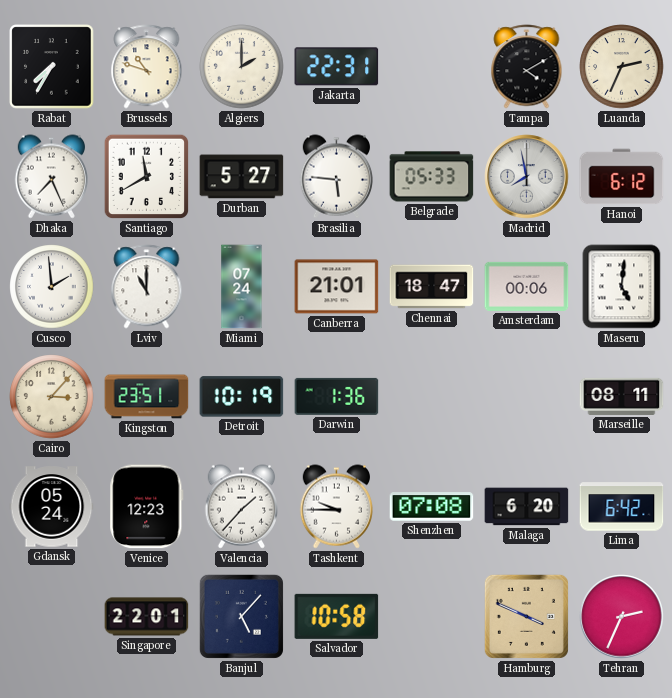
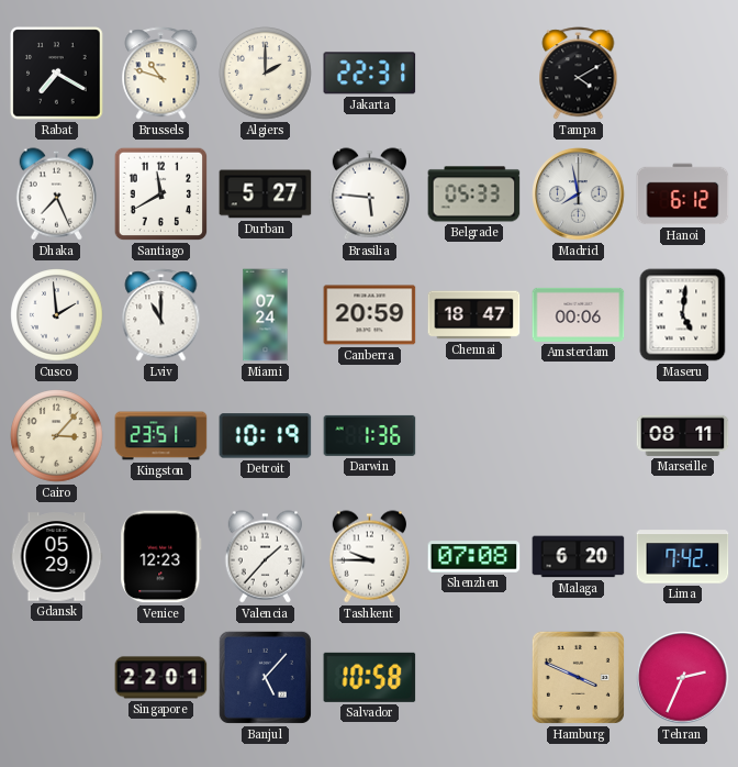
Rabat: 7:35 -> 7:20
Luanda: 2:34 -> none
Canberra: 21:01 -> 20:59
Gdansk: 05:24 -> 05:29
Lima: 6:42 -> 7:42
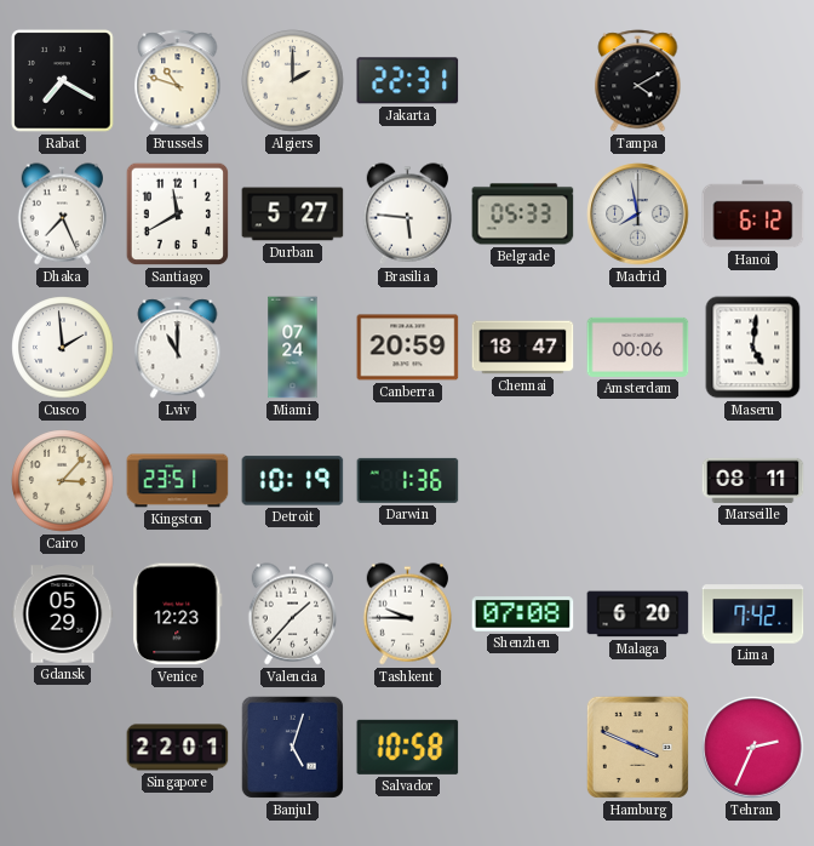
Banjul: 5:07 -> 5:03
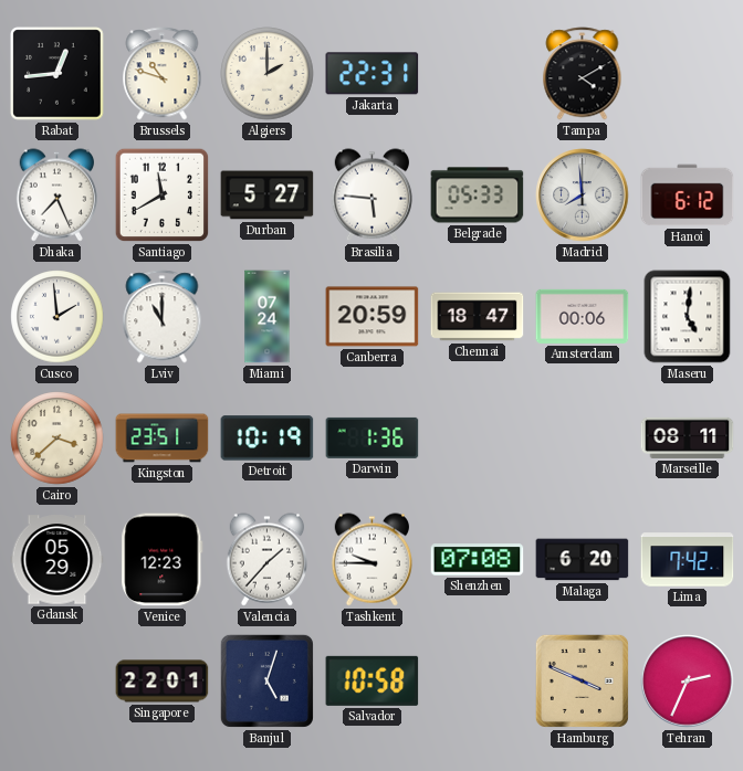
Rabat: 7:20 -> 12:44
Madrid: 7:58 -> 7:59
Cairo: 3:07 -> 3:38
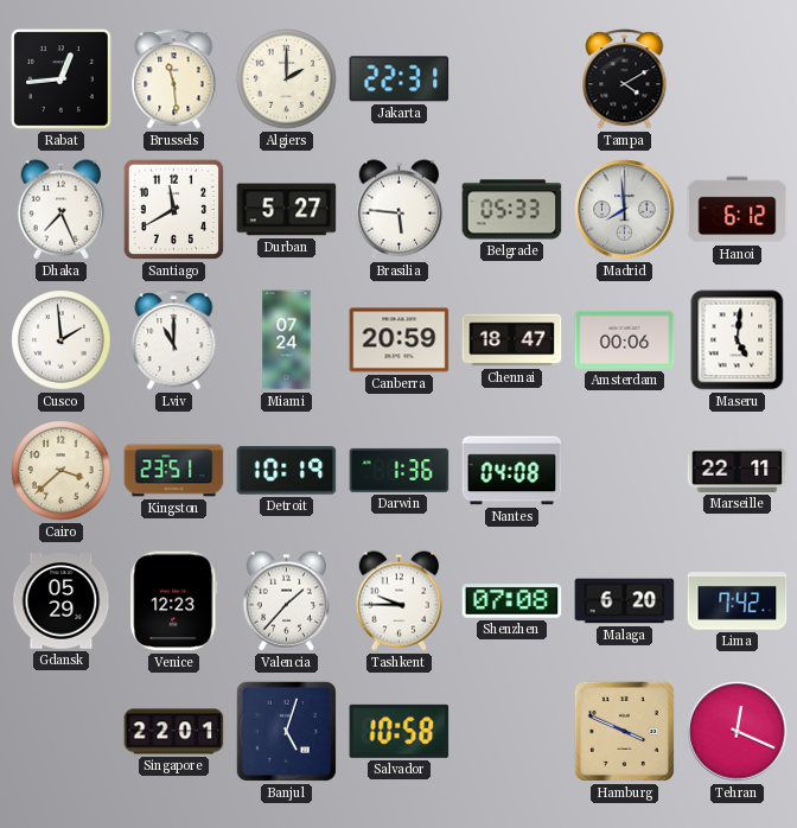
Brussels: 10:48 -> 11:29
Nantes: none -> 04:08
Marseille: 08:11 -> 22:11
Tehran: 2:34 -> 12:19
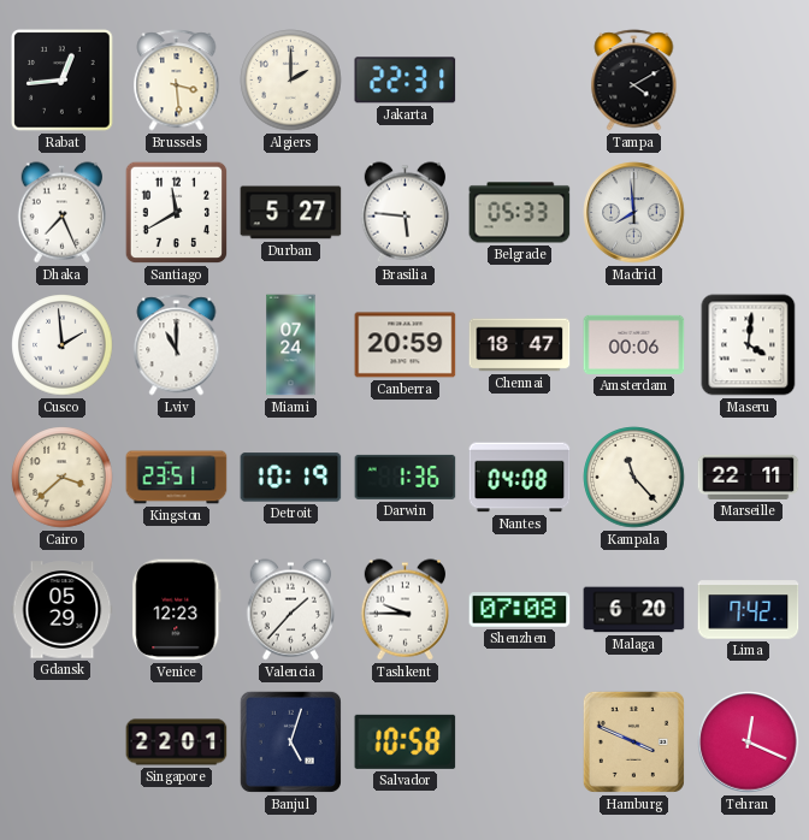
Brussels: 11:29 -> 3:29
Hanoi: 6:12 -> none
Maseru: 5:01 -> 4:01
Kampala: none -> 11:23
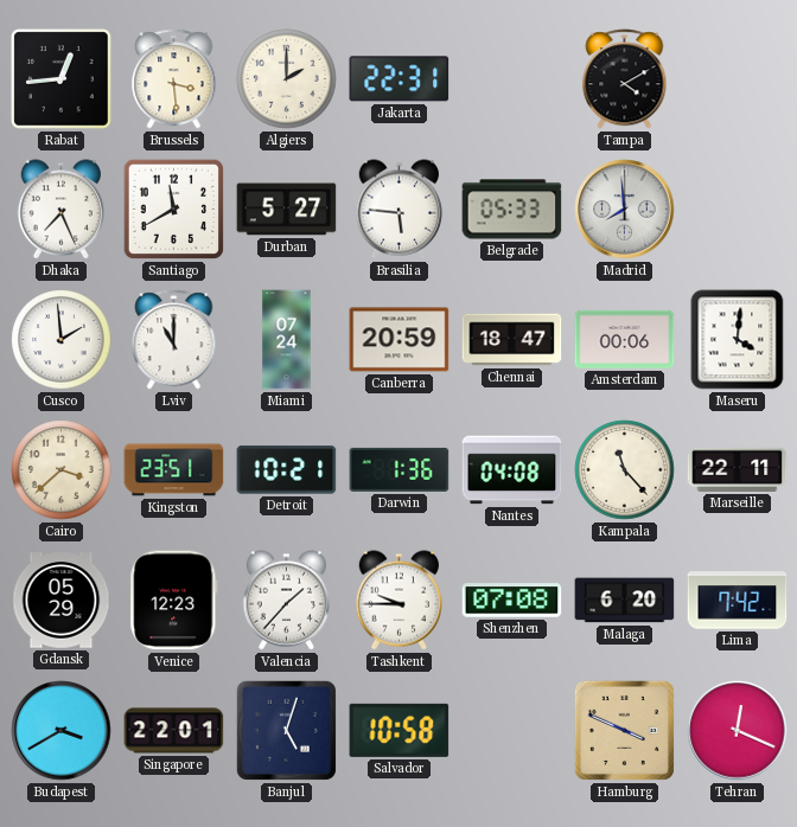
Detroit: 10:19 -> 10:21
Budapest: none -> 3:40
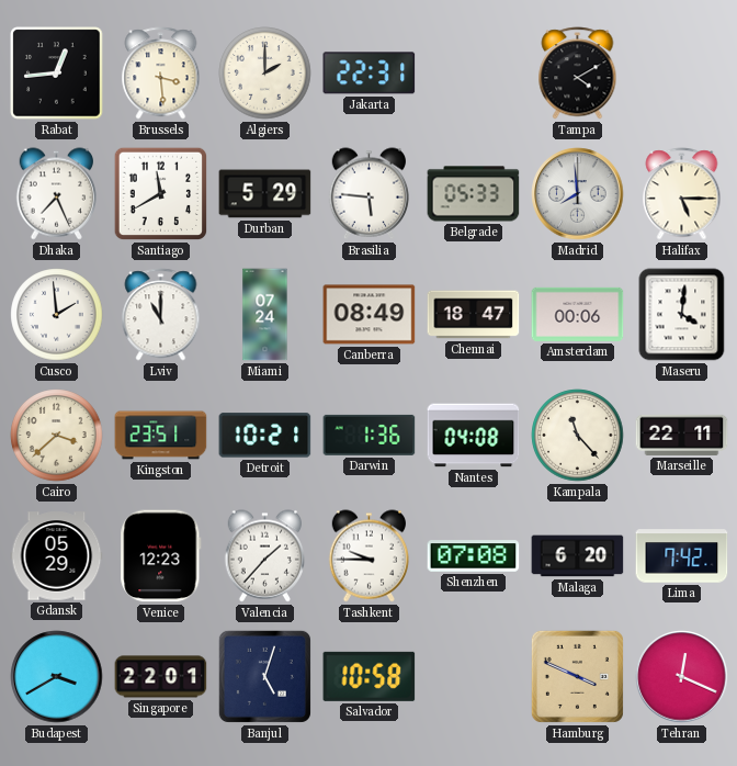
Durban: 5:27 -> 5:29
Halifax: none -> 5:15
Canberra: 20:59 -> 08:49
